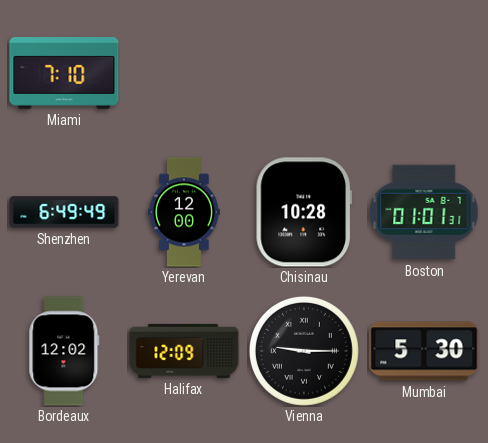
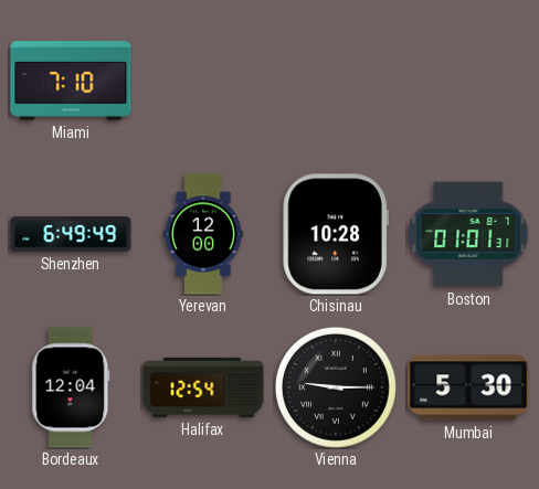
Bordeaux: 12:02 -> 12:04
Halifax: 12:09 -> 12:54
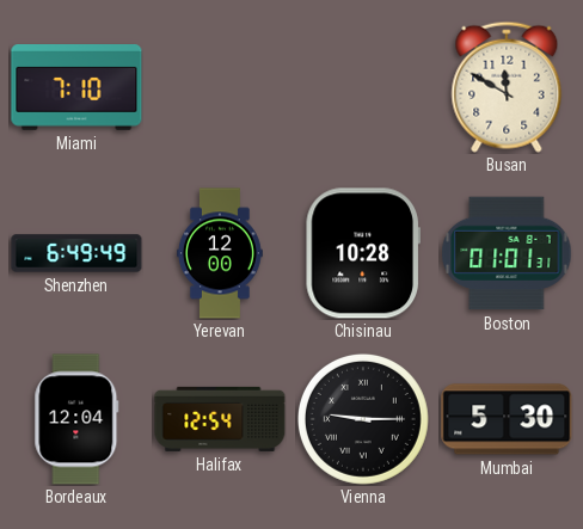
Busan: none -> 11:50
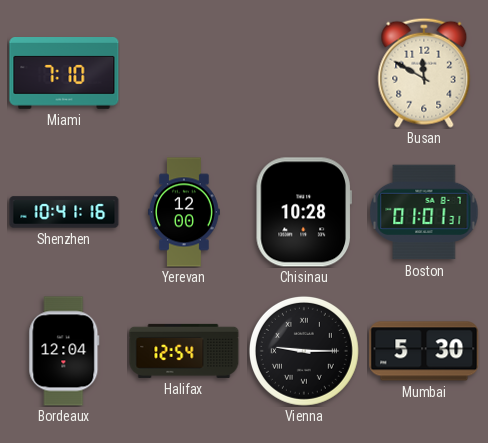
Shenzhen: 6:49 -> 10:41
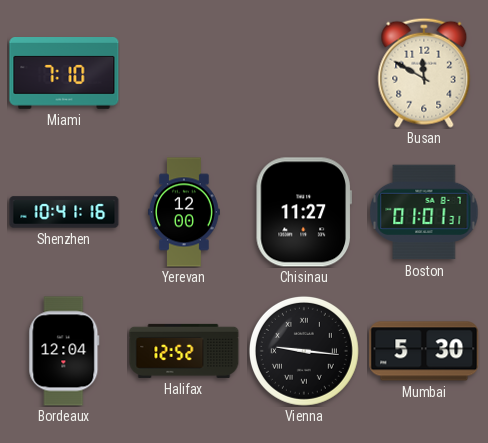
Chisinau: 10:28 -> 11:27
Halifax: 12:54 -> 12:52
Vienna: 9:15 -> 9:16
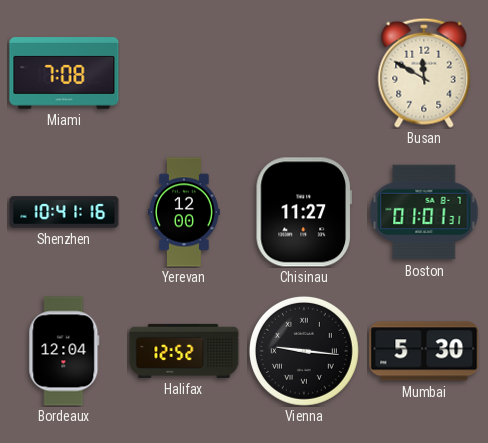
Miami: 7:10 -> 7:08
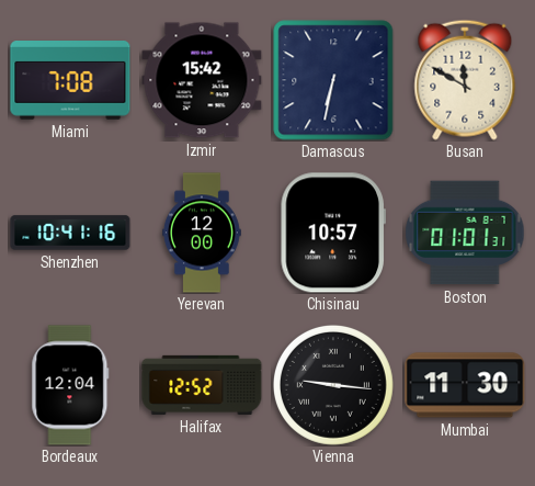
Izmir: none -> 15:42
Damascus: none -> 6:32
Chisinau: 11:27 -> 10:57
Mumbai: 5:30 -> 11:30
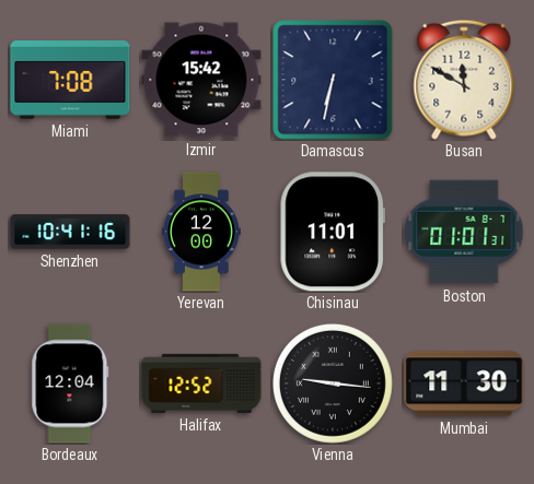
Chisinau: 10:57 -> 11:01
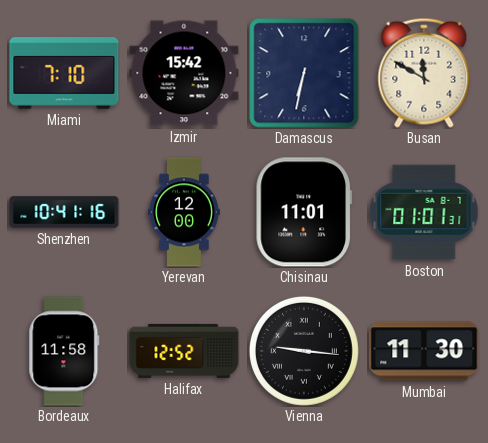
Miami: 7:08 -> 7:10
Bordeaux: 12:04 -> 11:58
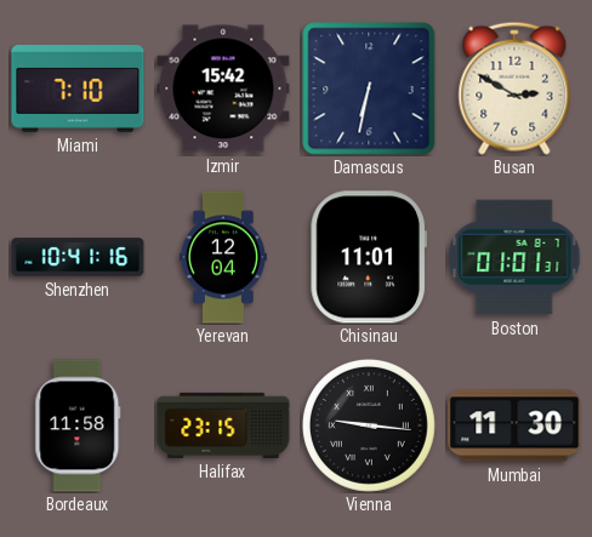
Busan: 11:50 -> 2:50
Yerevan: 12:00 -> 12:04
Halifax: 12:52 -> 23:15
